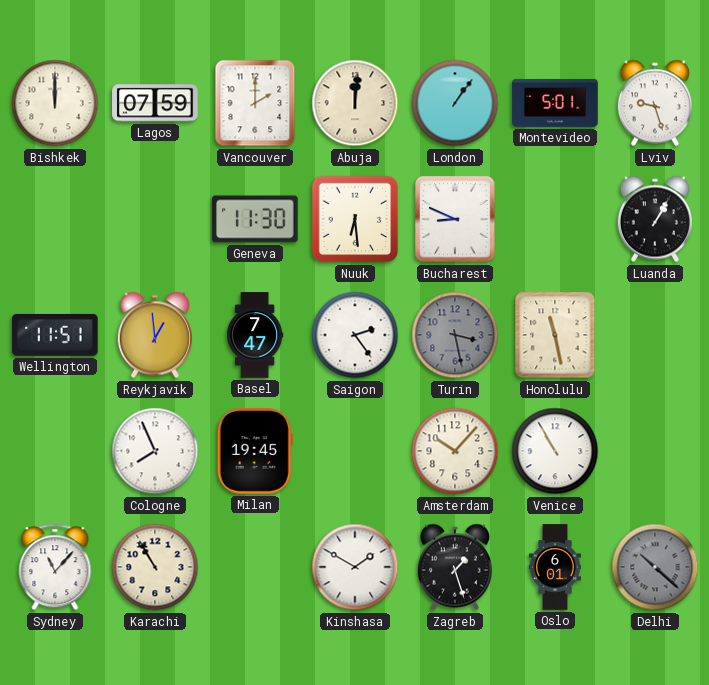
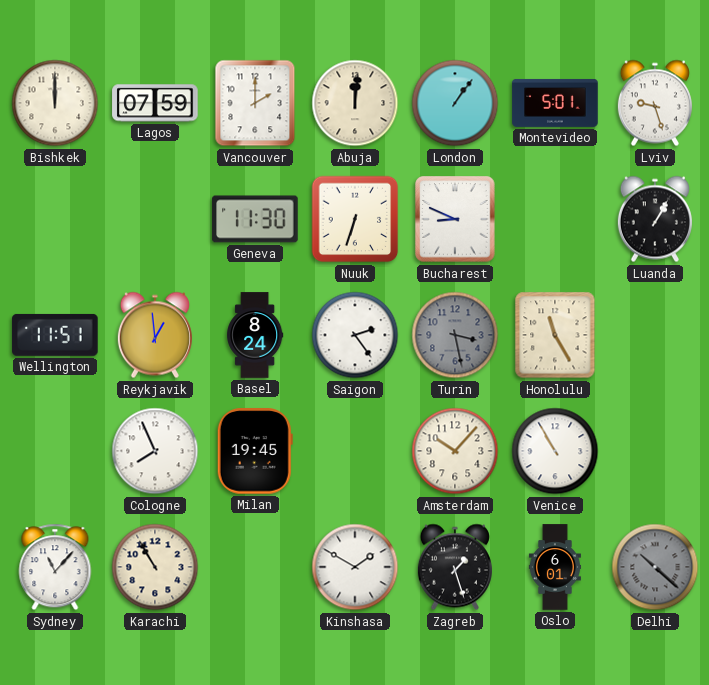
Nuuk: 6:29 -> 6:33
Basel: 7:47 -> 8:24
Honolulu: 11:28 -> 11:25
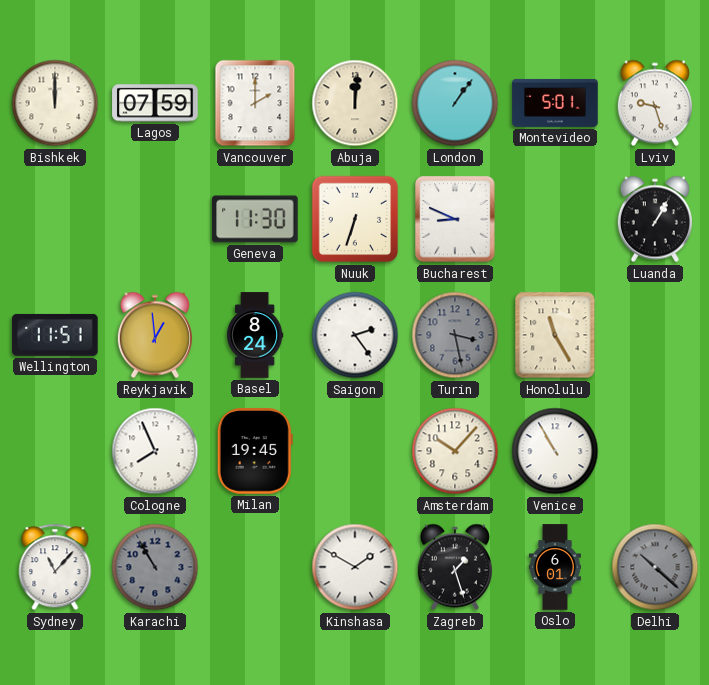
Karachi dial: cream -> grey
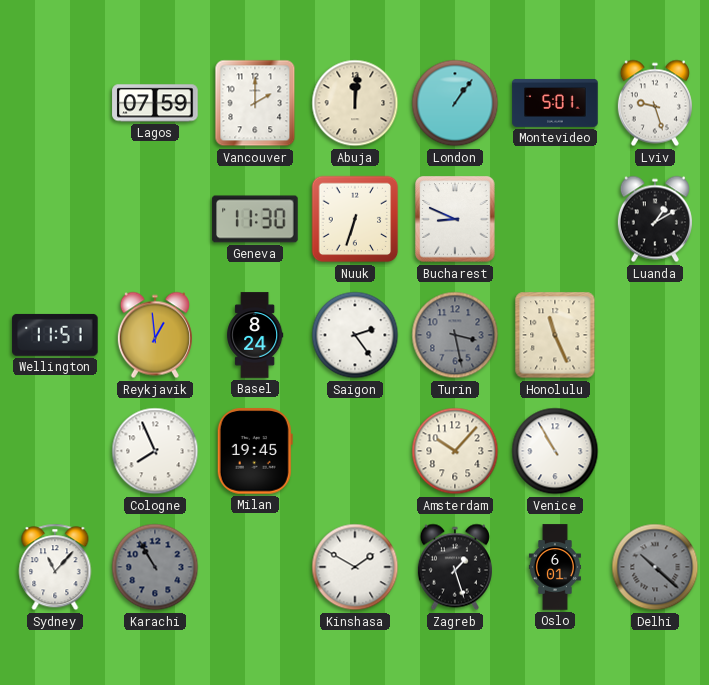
Bishkek: 12:00 -> none
Luanda: 1:05 -> 1:10
Honolulu: 11:25 -> 11:26
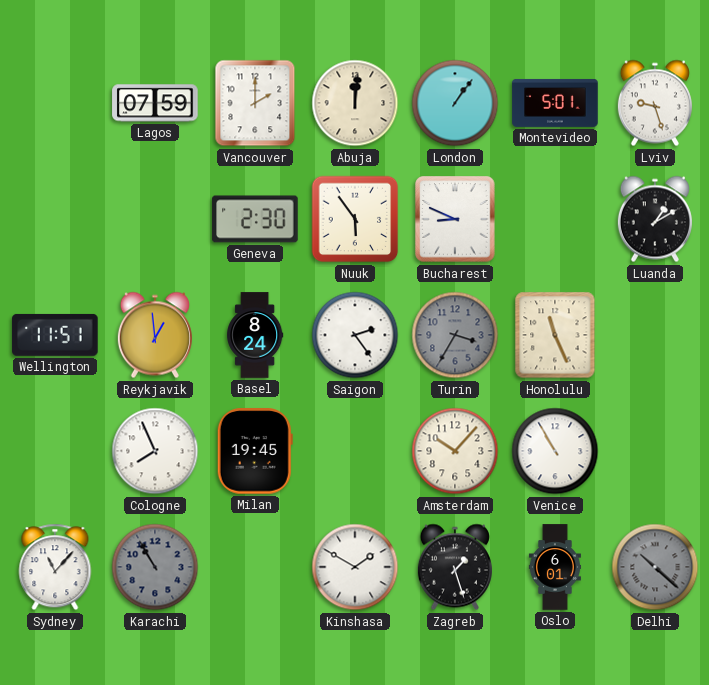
Geneva: 11:30 -> 2:30
Nuuk: 6:33 -> 5:54
Turin: 3:28 -> 3:35
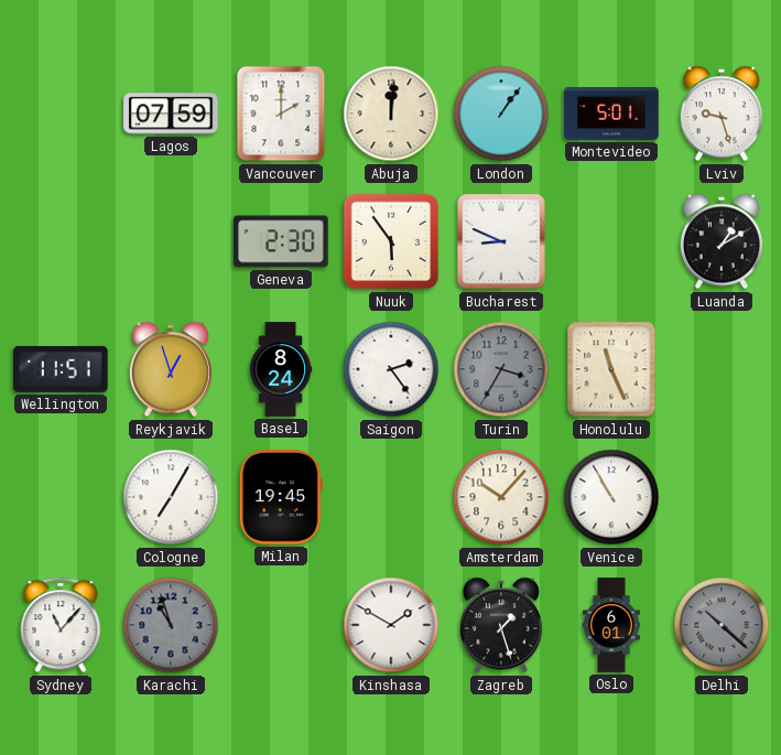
Reykjavik: 12:59 -> 12:57
Cologne: 7:56 -> 7:05
Karachi: 10:55 -> 10:57
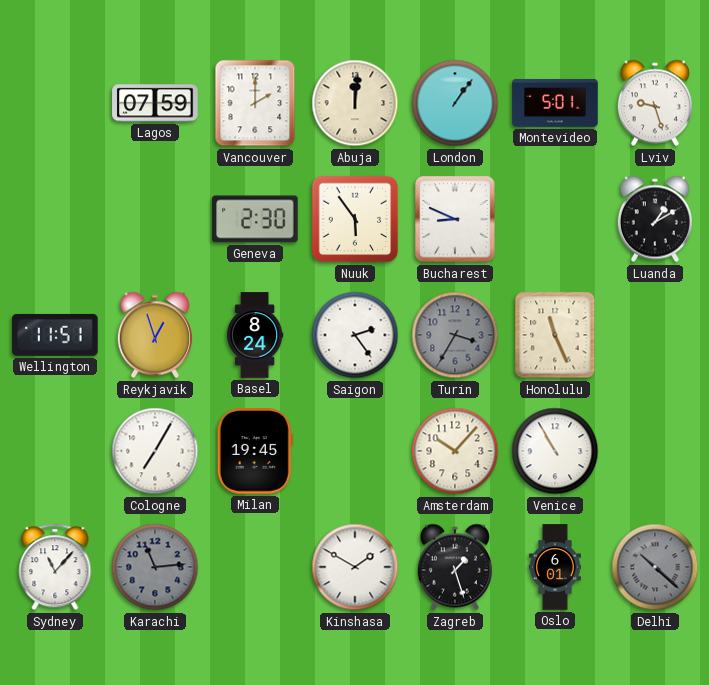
Karachi: 10:57 -> 11:14
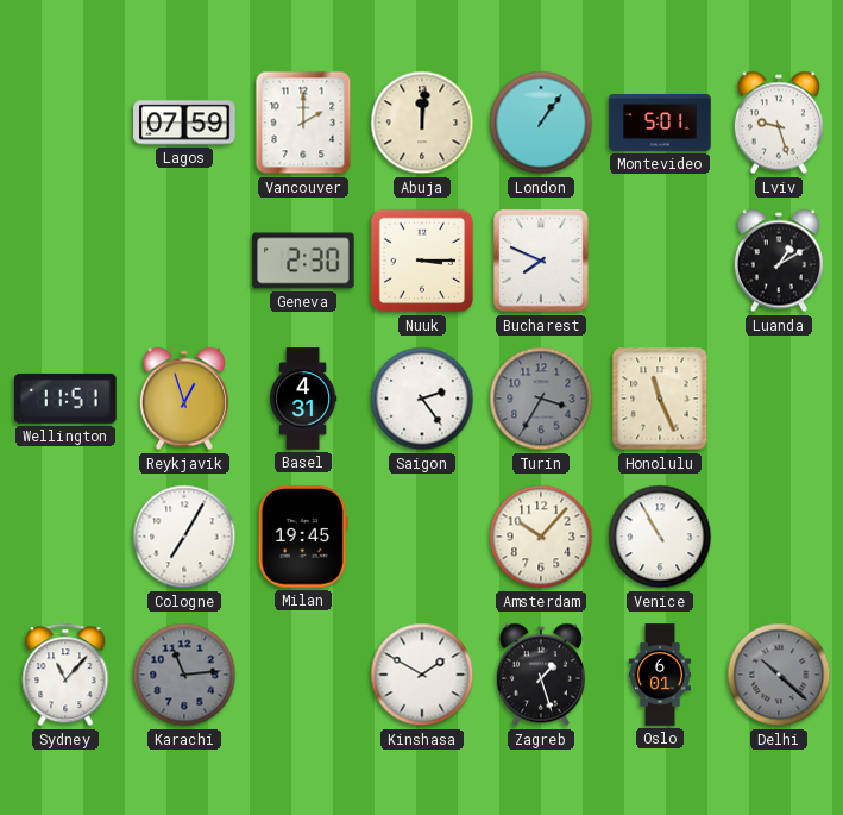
Nuuk: 5:54 -> 3:15
Bucharest: 8:49 -> 7:49
Basel: 8:24 -> 4:31
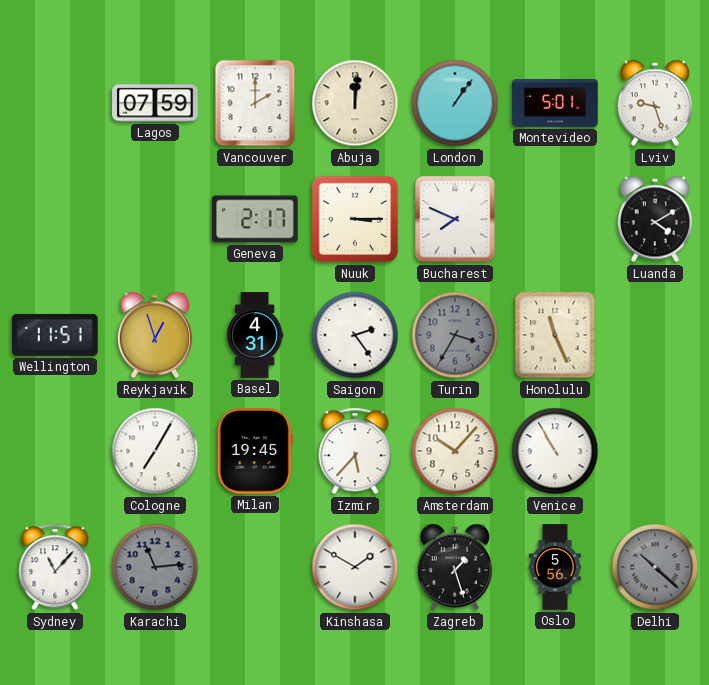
Geneva: 2:30 -> 2:17
Luanda: 1:10 -> 4:10
Izmir: none -> 5:37
Oslo: 6:01 -> 5:56
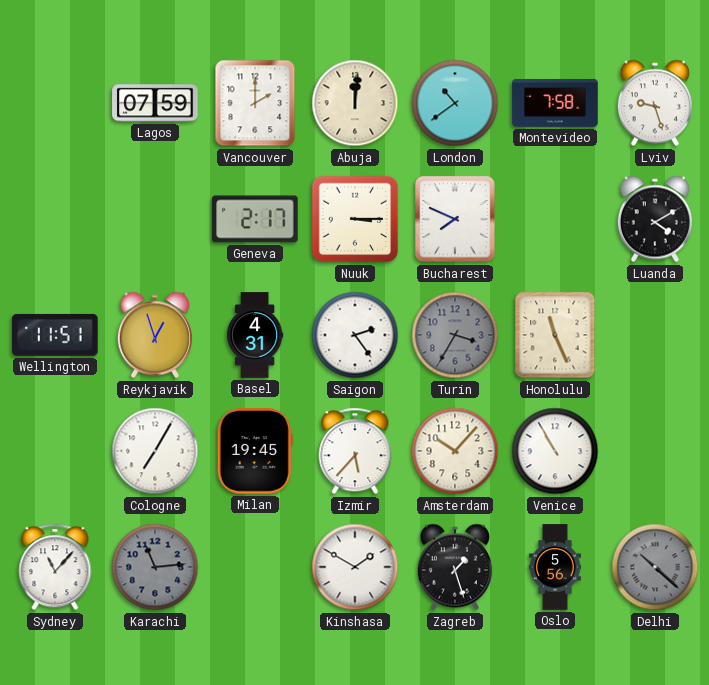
London: 1:06 -> 10:39
Montevideo: 5:01 -> 7:58
